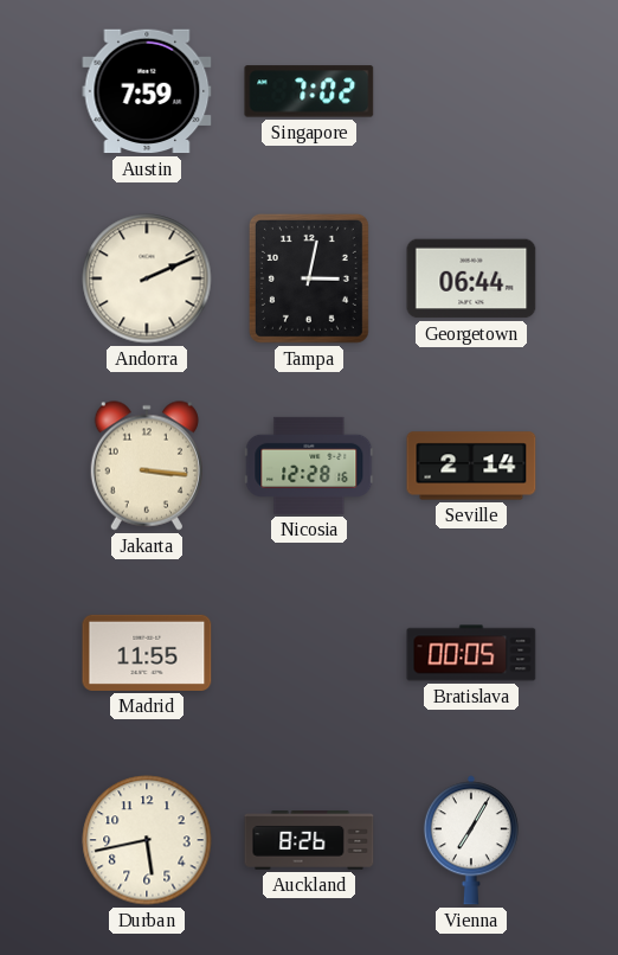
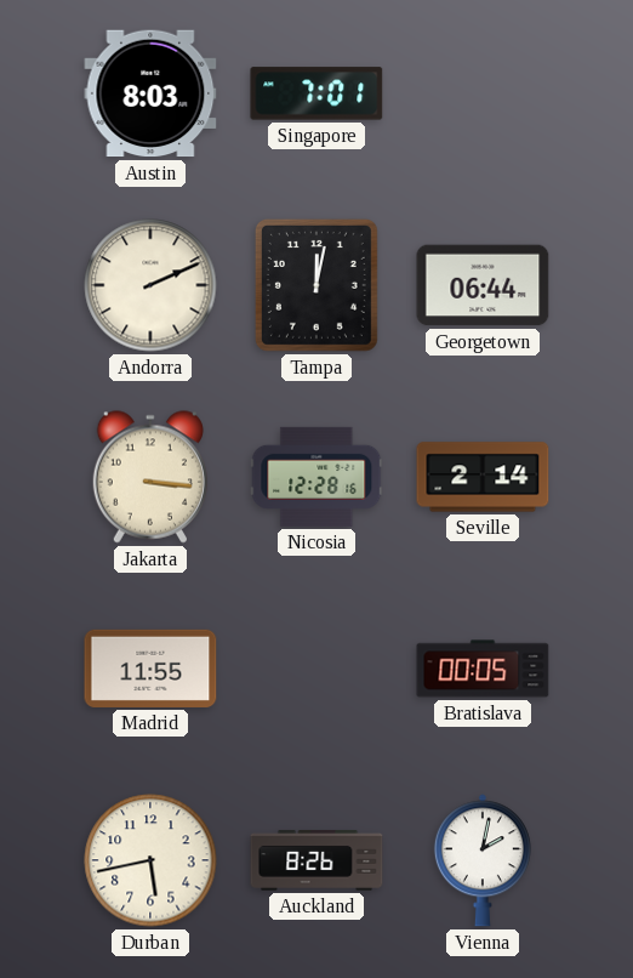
Austin: 7:59 -> 8:03
Singapore: 7:02 -> 7:01
Tampa: 3:02 -> 12:02
Vienna: 7:05 -> 2:02
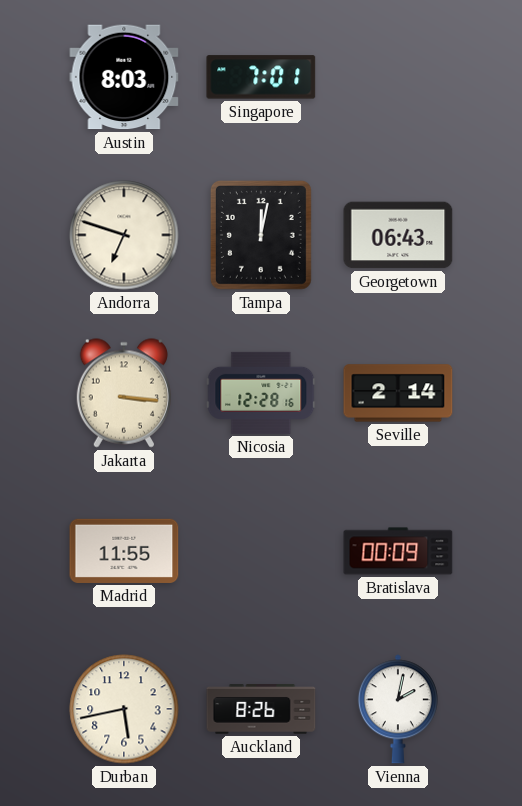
Andorra: 2:11 -> 6:48
Georgetown: 06:44 -> 06:43
Bratislava: 00:05 -> 00:09
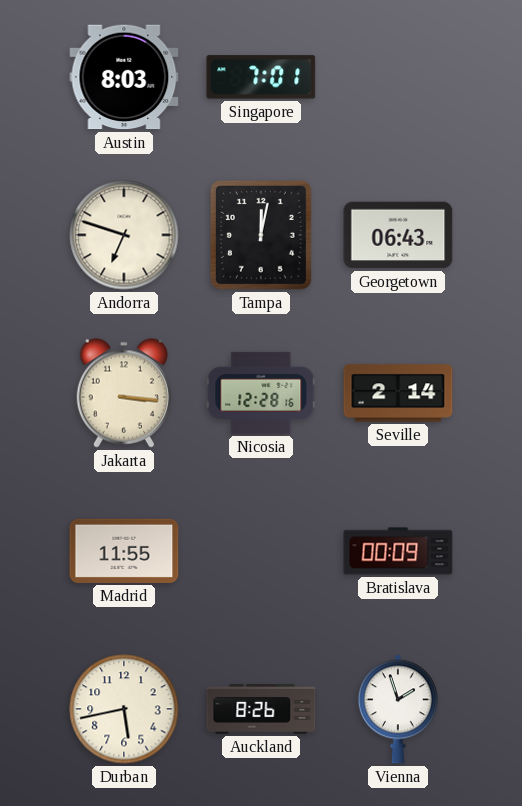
Vienna: 2:02 -> 1:57
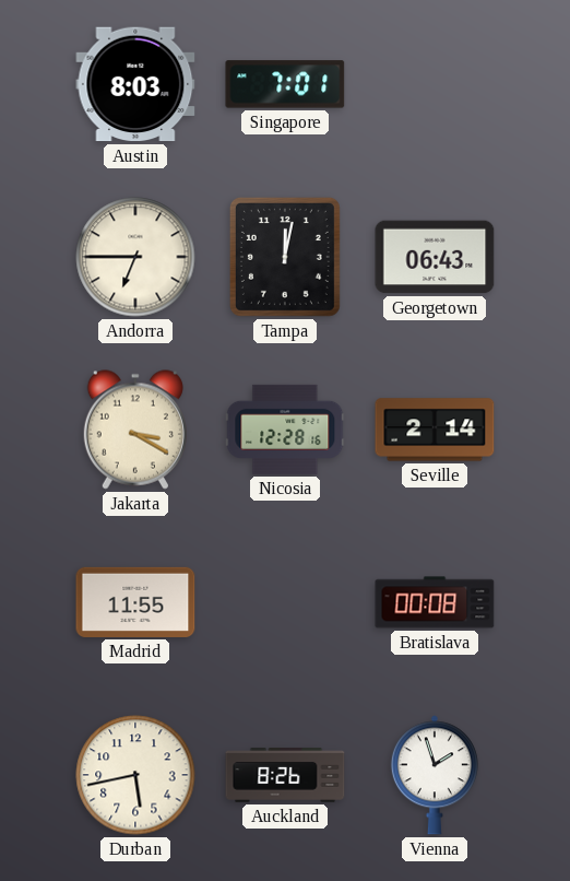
Andorra: 6:48 -> 6:45
Jakarta: 3:16 -> 3:20
Bratislava: 00:09 -> 00:08
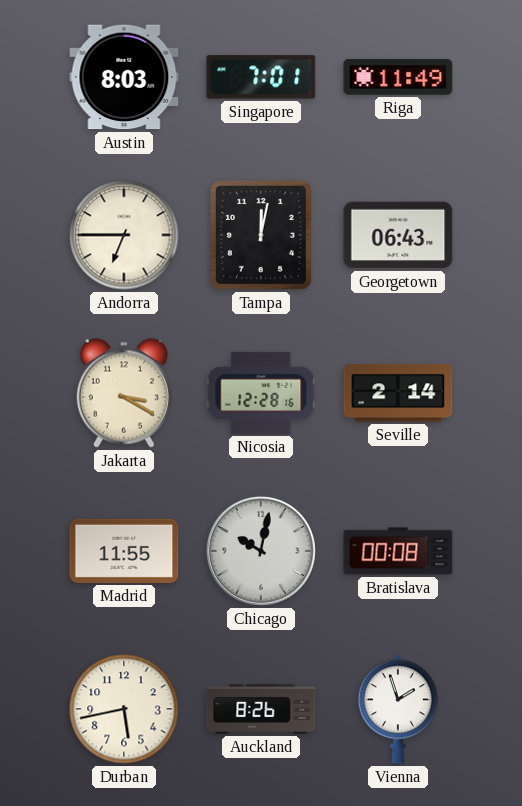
Riga: none -> 11:49
Chicago: none -> 10:02
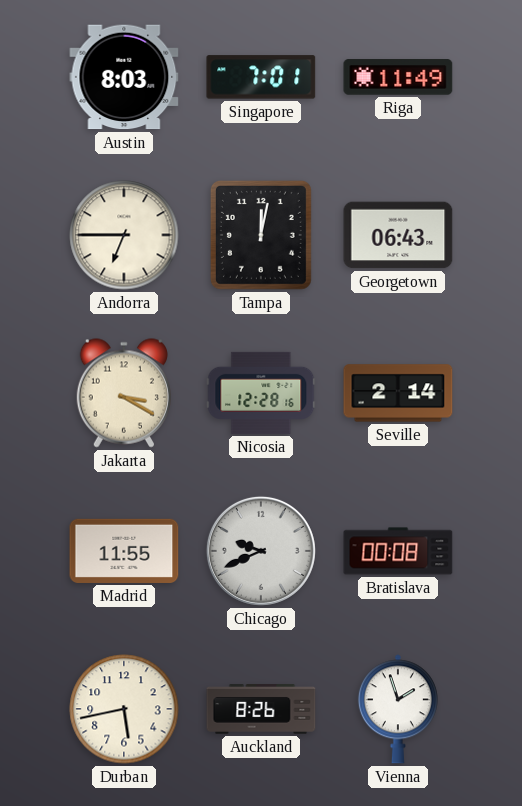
Chicago: 10:02 -> 9:41
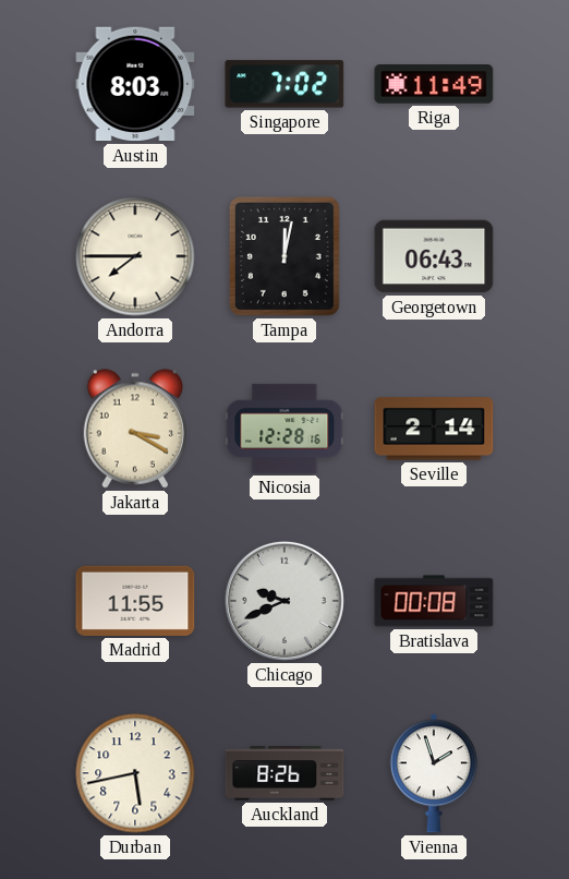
Singapore: 7:01 -> 7:02
Andorra: 6:45 -> 7:45
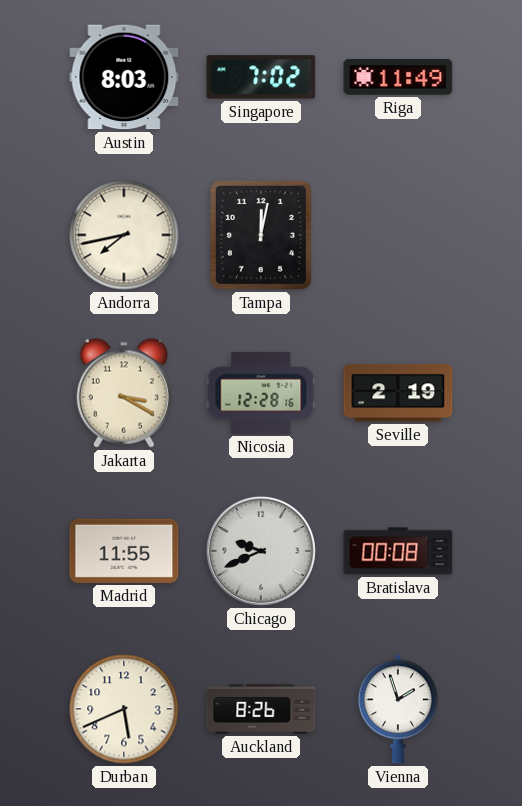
Andorra: 7:45 -> 7:43
Georgetown: 06:43 -> none
Seville: 2:14 -> 2:19
Durban: 5:43 -> 5:41
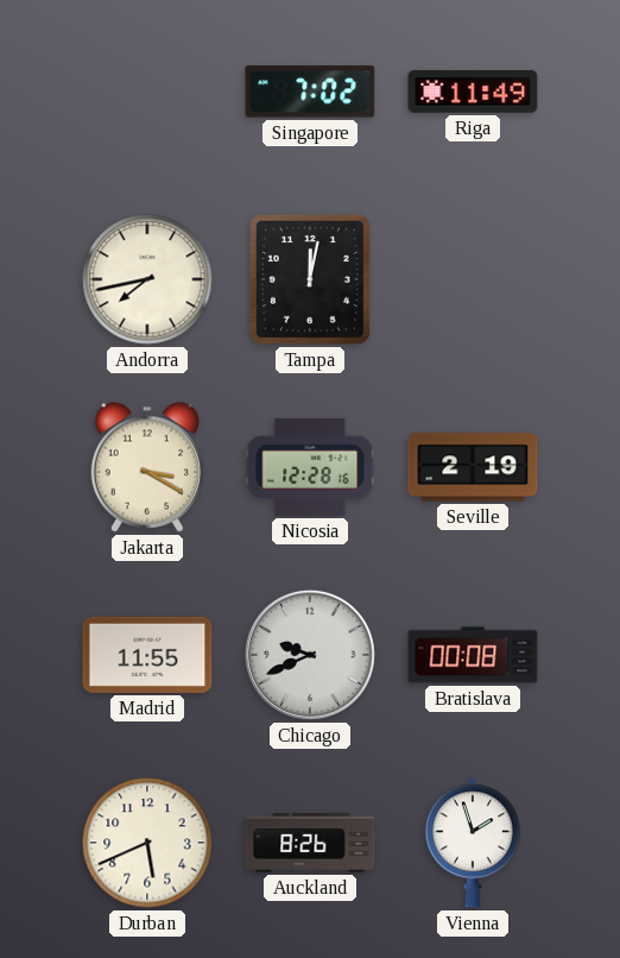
Austin: 8:03 -> none
